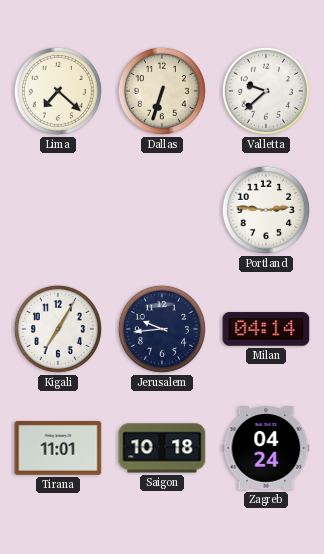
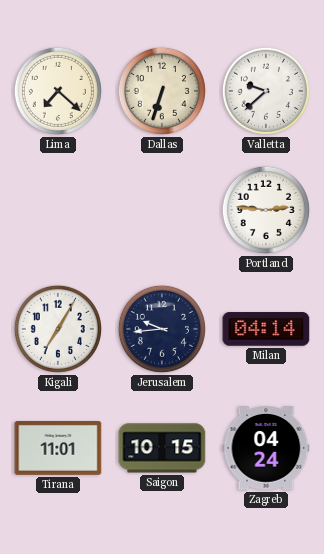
Saigon: 10:18 -> 10:15
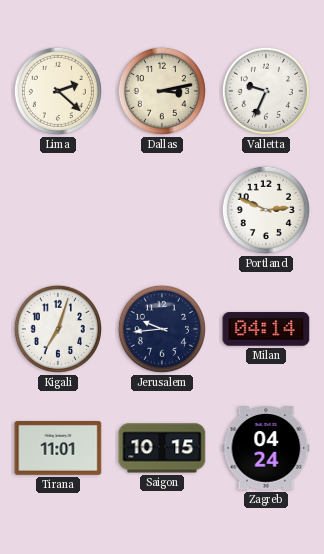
Lima: 7:22 -> 2:22
Dallas: 6:33 -> 3:13
Valletta: 9:38 -> 9:34
Portland: 2:46 -> 2:49
Kigali: 7:05 -> 7:03
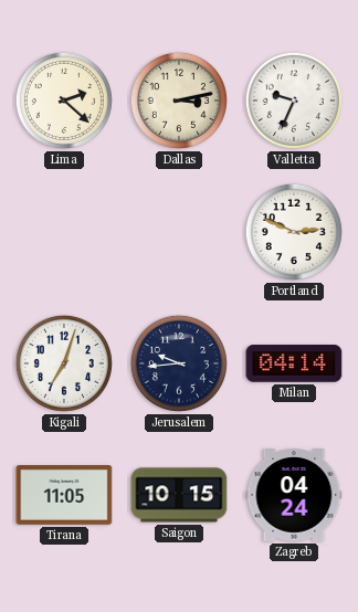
Tirana: 11:01 -> 11:05
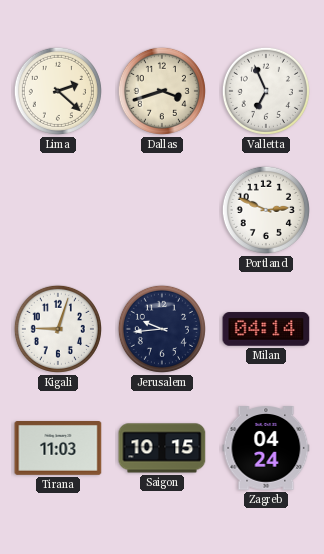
Dallas: 3:13 -> 3:42
Valletta: 9:34 -> 6:56
Kigali: 7:03 -> 9:03
Tirana: 11:05 -> 11:03
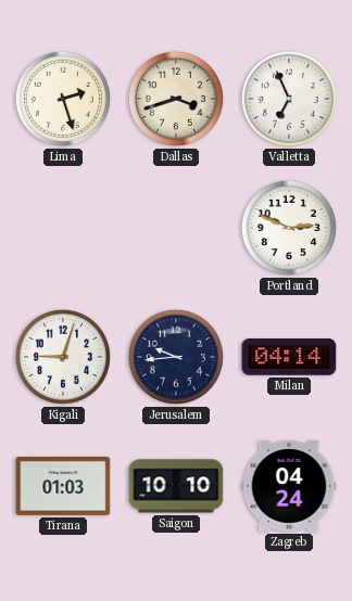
Lima: 2:22 -> 2:27
Tirana: 11:03 -> 01:03
Saigon: 10:15 -> 10:10
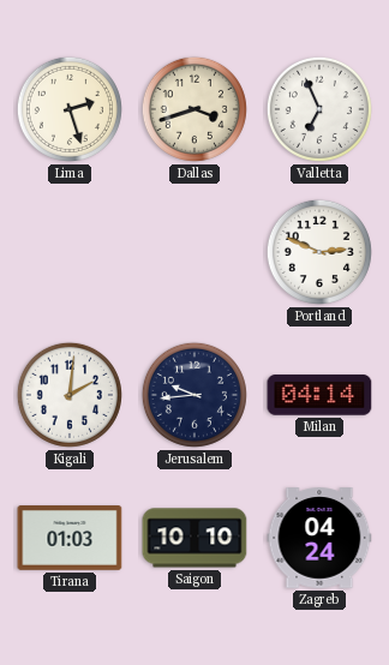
Kigali: 9:03 -> 2:01
